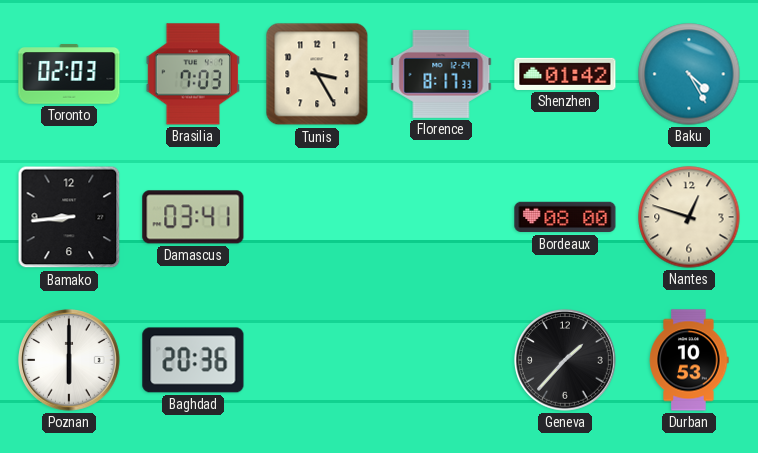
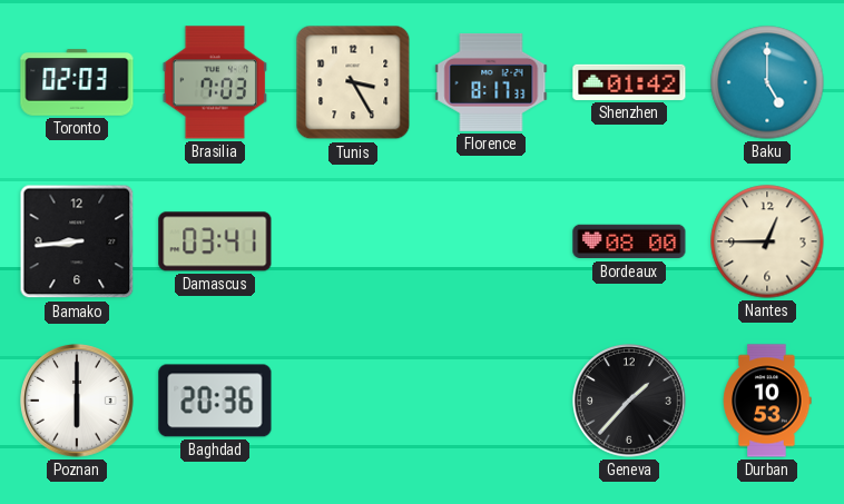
Baku: 4:25 -> 5:00
Nantes: 12:48 -> 12:45
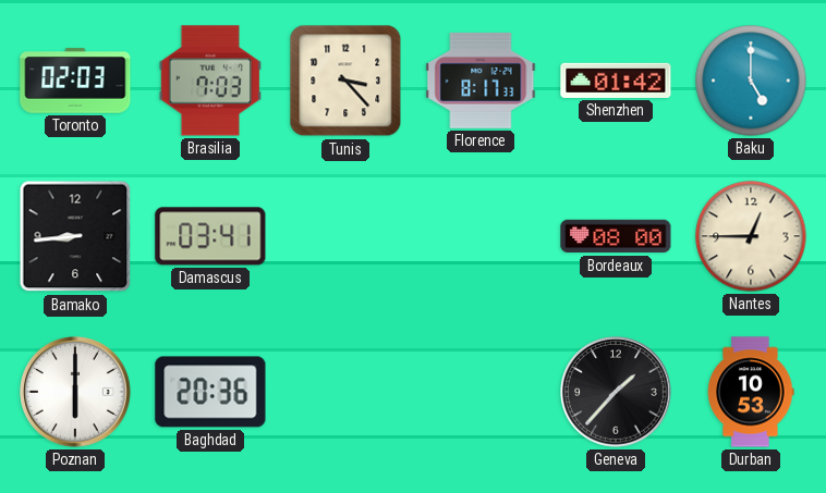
Tunis: 3:25 -> 3:23
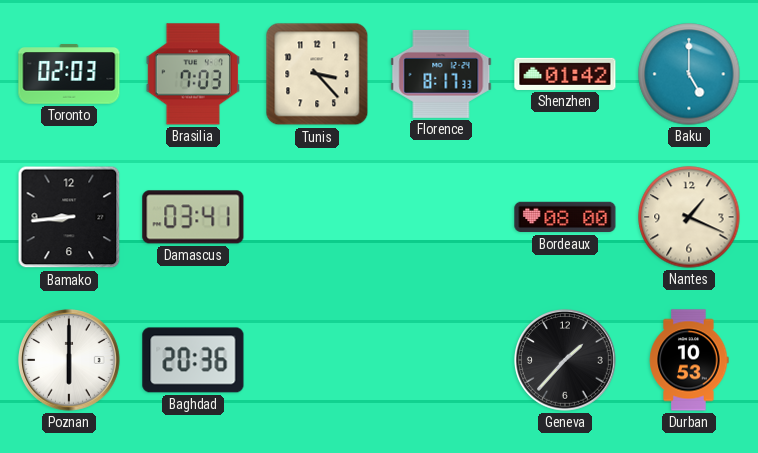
Nantes: 12:45 -> 1:19
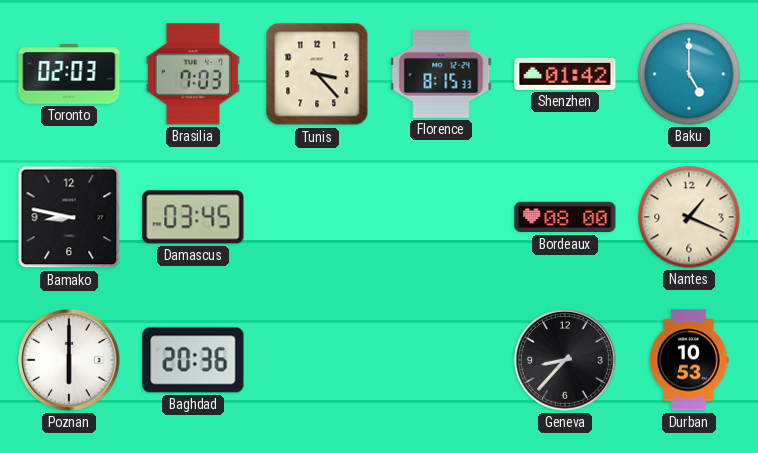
Florence: 8:17 -> 8:15
Bamako: 8:44 -> 8:47
Damascus: 03:41 -> 03:45
Geneva: 1:37 -> 8:37
